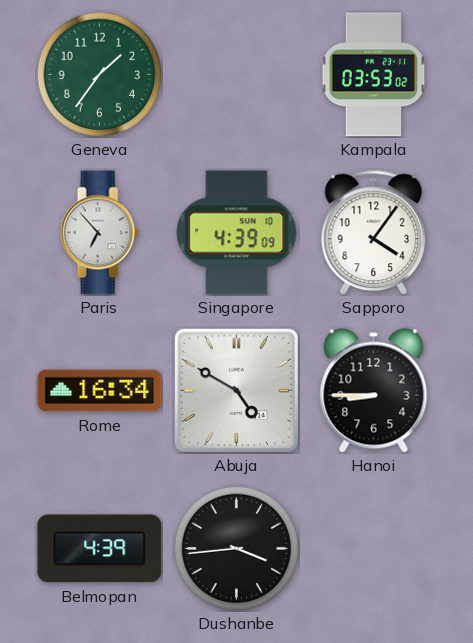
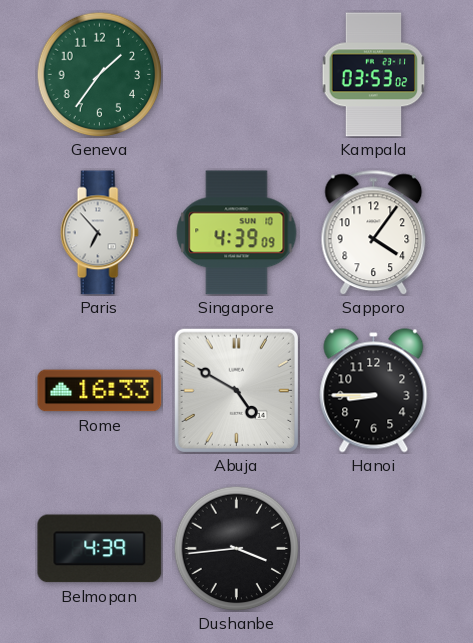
Rome: 16:34 -> 16:33
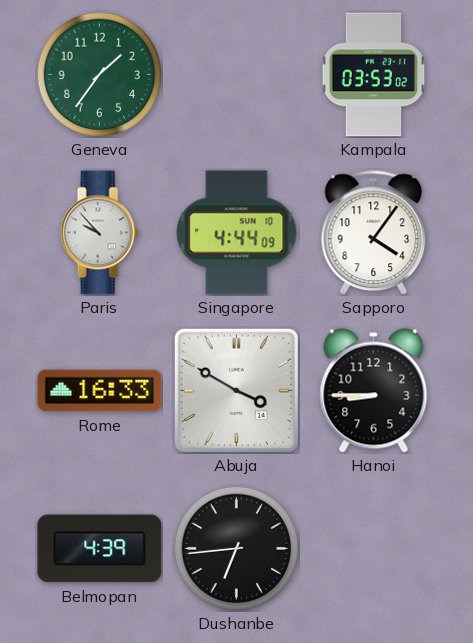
Paris: 6:53 -> 9:53
Singapore: 4:39 -> 4:44
Abuja: 4:50 -> 3:50
Dushanbe: 3:44 -> 6:44
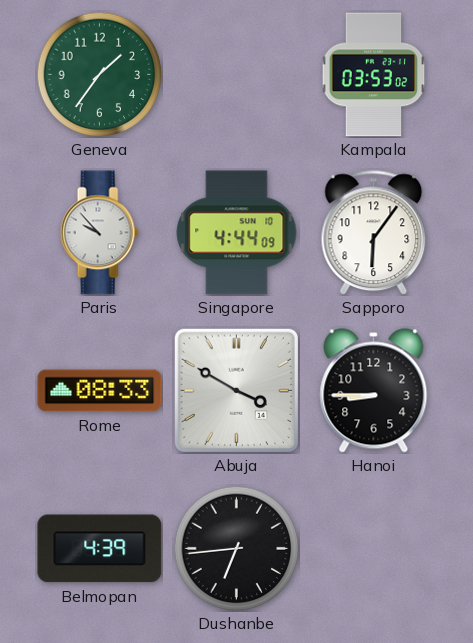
Sapporo: 4:06 -> 6:06
Rome: 16:33 -> 08:33
